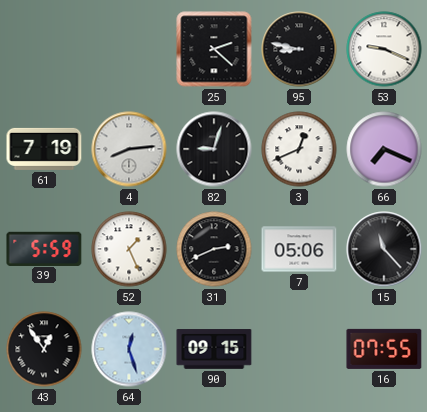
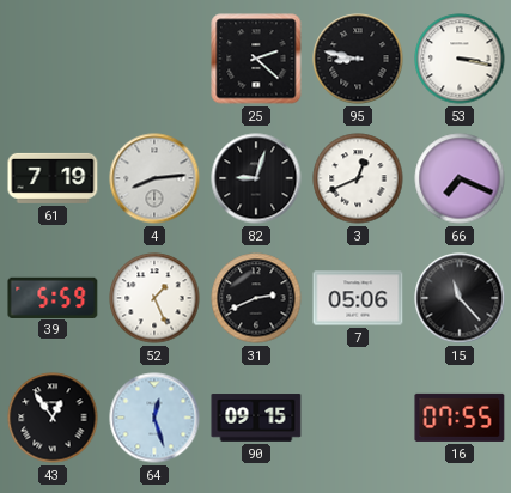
53: 9:19 -> 3:17
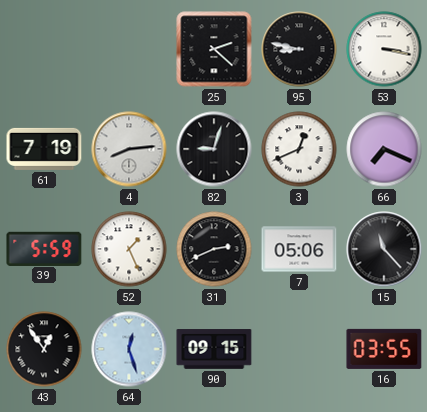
16: 07:55 -> 03:55
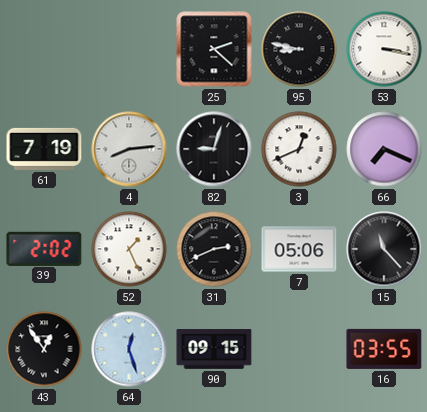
39: 5:59 -> 2:02
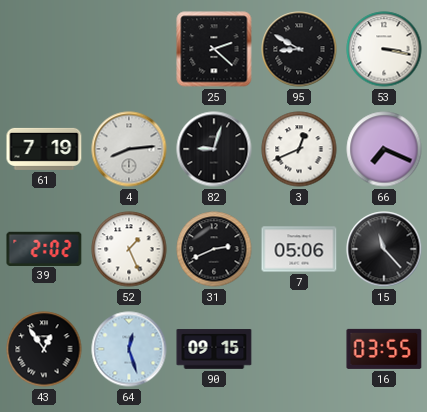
95: 8:47 -> 8:50
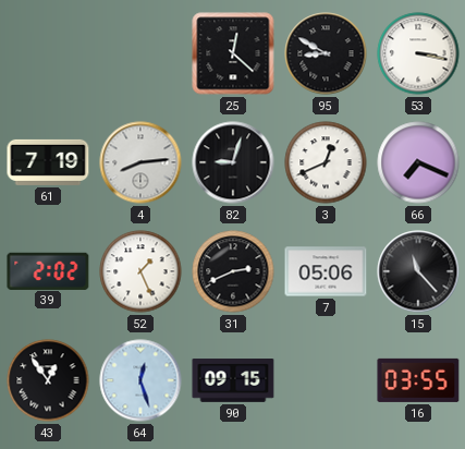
25: 2:22 -> 12:22
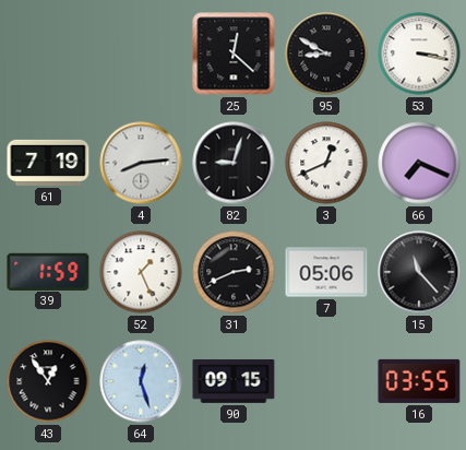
39: 2:02 -> 1:59
